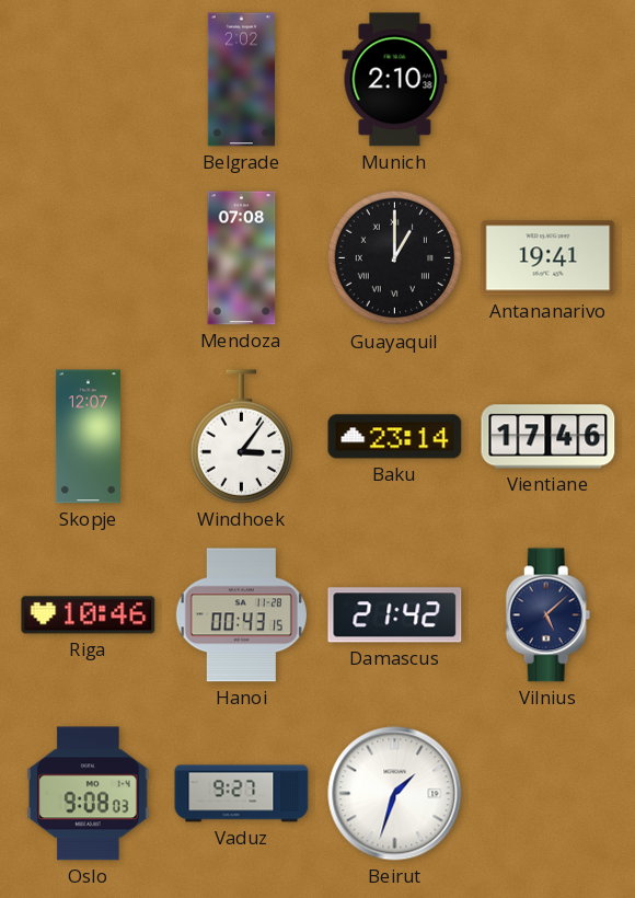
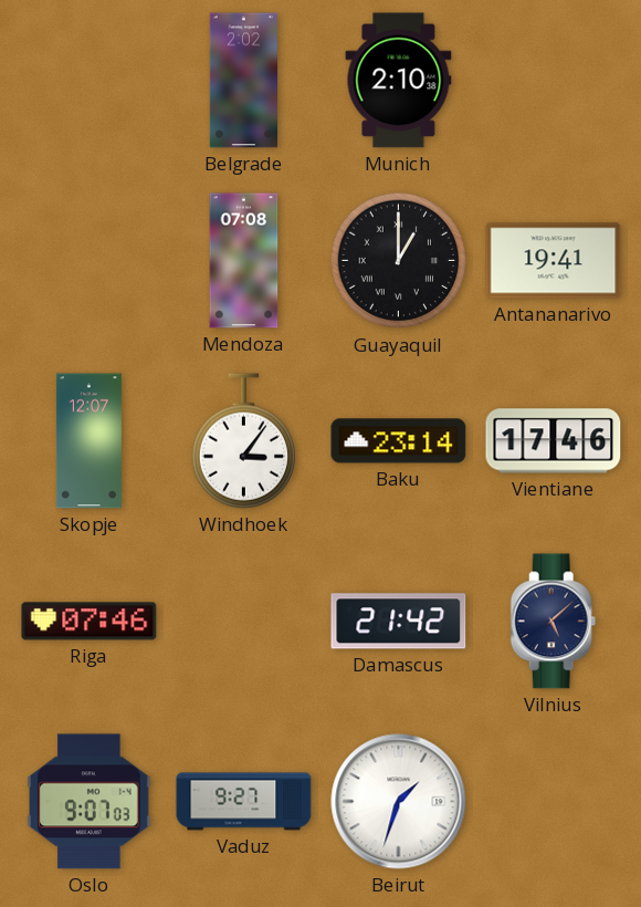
Riga: 10:46 -> 07:46
Hanoi: 00:43 -> none
Oslo: 9:08 -> 9:07
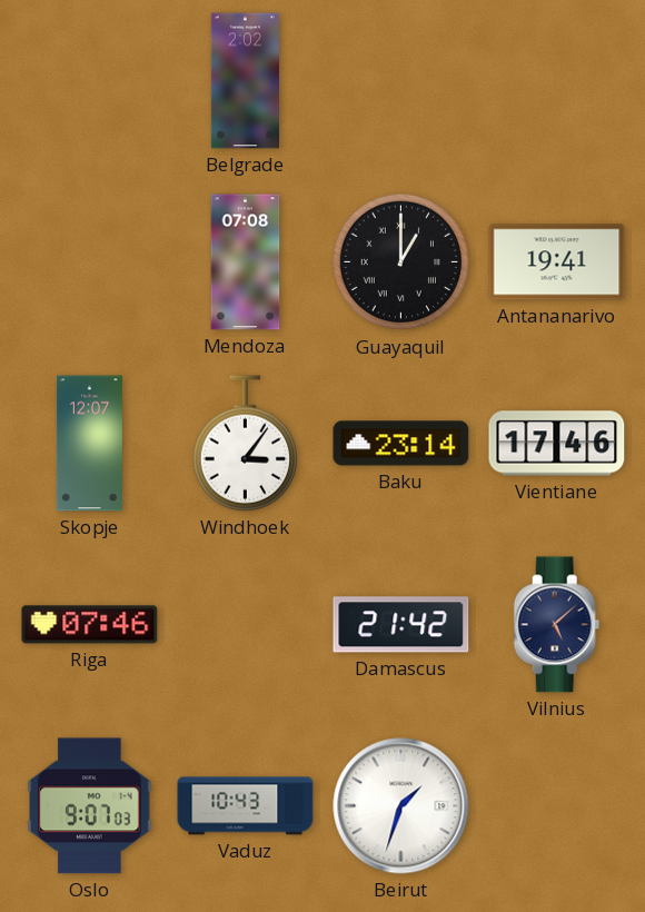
Munich: 2:10 -> none
Vaduz: 9:27 -> 10:43
